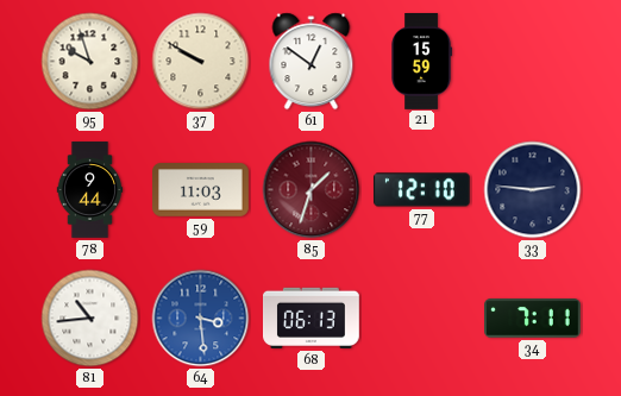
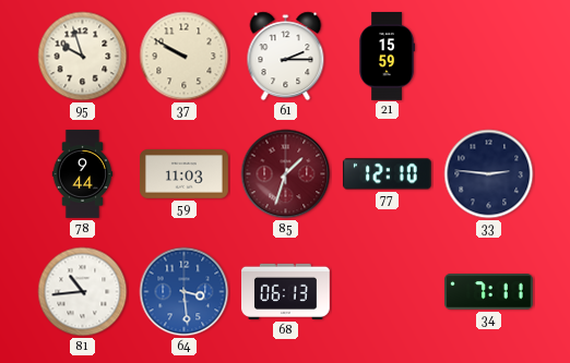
61: 12:51 -> 2:15
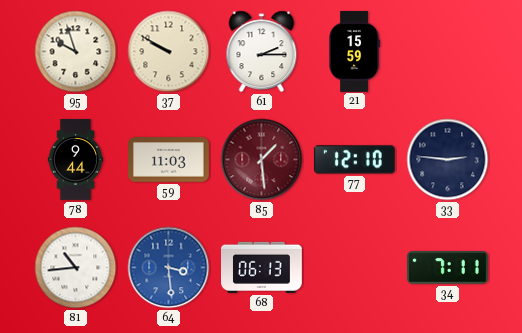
85: 1:33 -> 1:29
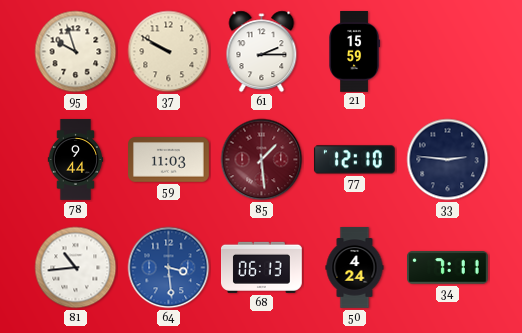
50: none -> 4:24
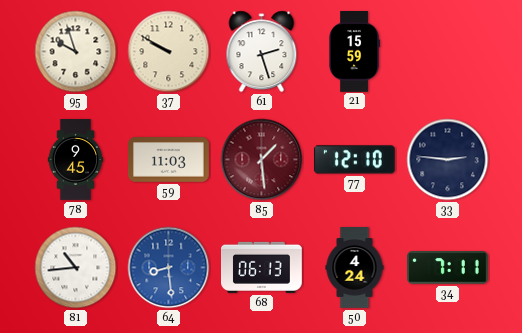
61: 2:15 -> 2:27
78: 9:44 -> 9:45
64: 3:29 -> 8:29
